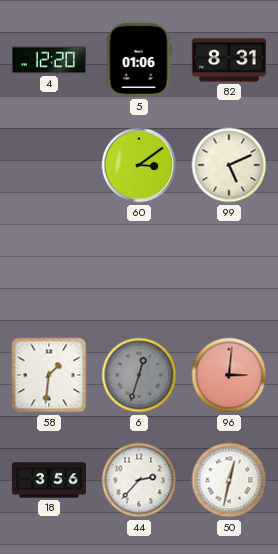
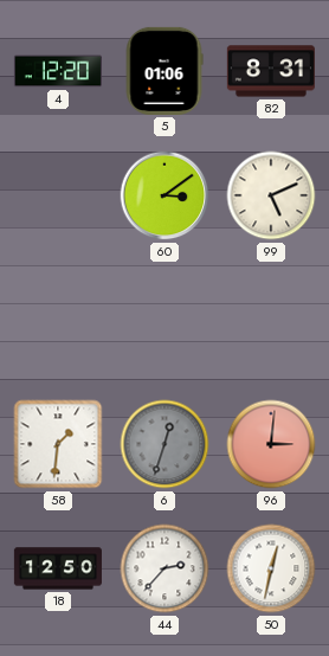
18: 3:56 -> 12:50
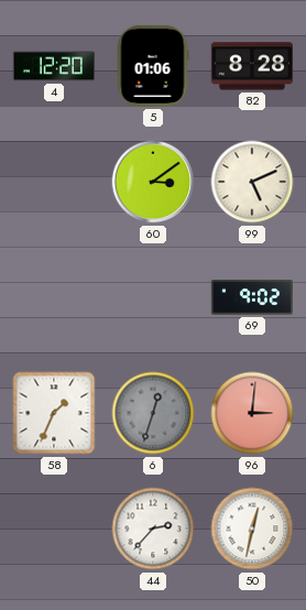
82: 8:31 -> 8:28
69: none -> 9:02
58: 1:31 -> 1:34
18: 12:50 -> none
